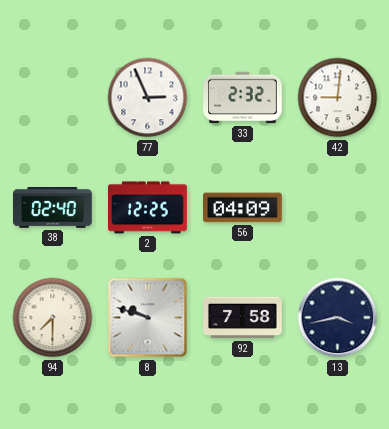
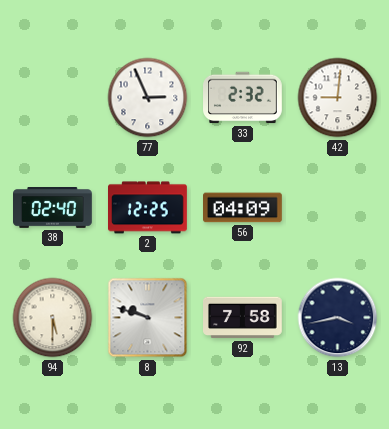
94: 7:30 -> 5:30
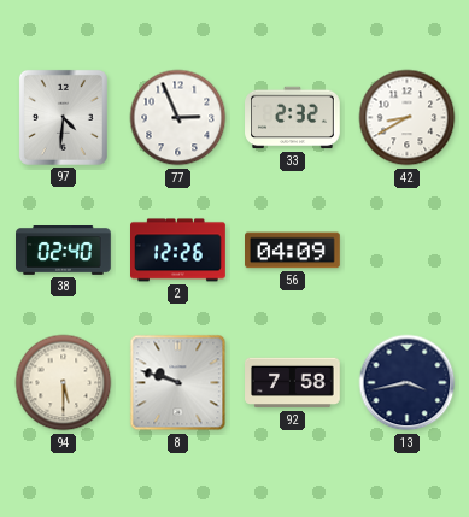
97: none -> 4:31
42: 9:01 -> 8:40
2: 12:25 -> 12:26
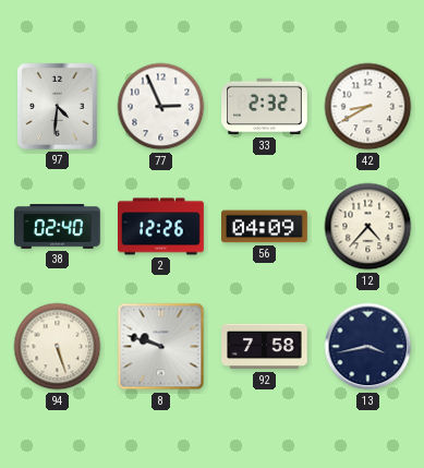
12: none -> 4:37
94: 5:30 -> 5:27
